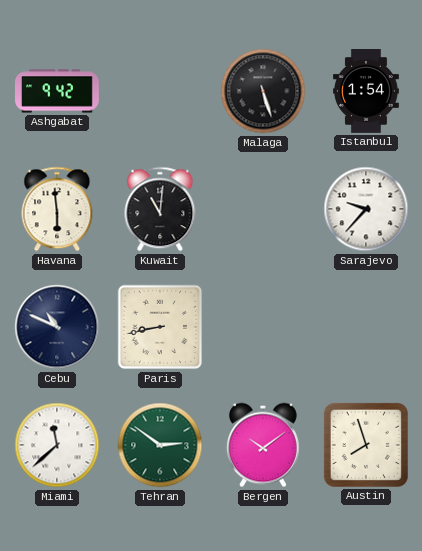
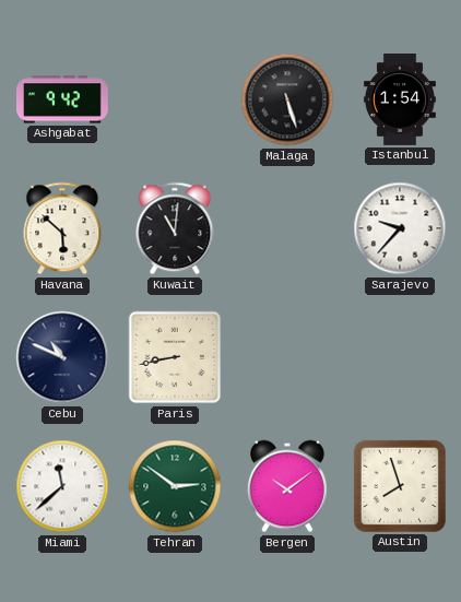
Havana: 5:59 -> 5:52
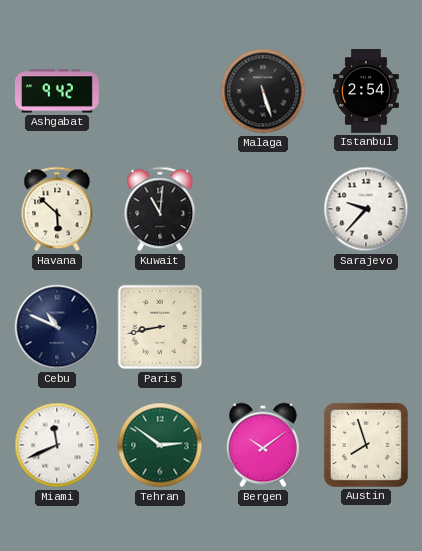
Istanbul: 1:54 -> 2:54
Miami: 11:38 -> 11:41
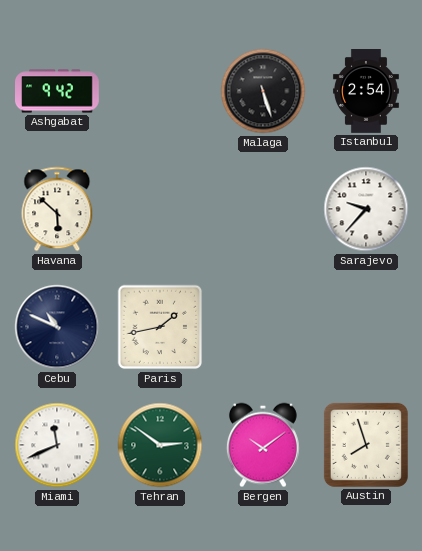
Kuwait: 11:01 -> none
Paris: 8:43 -> 1:43
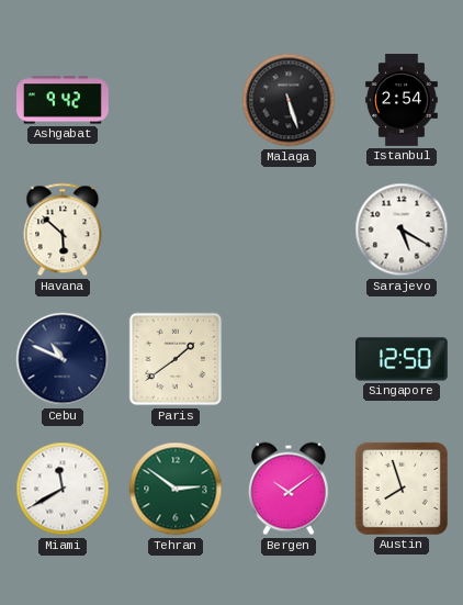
Sarajevo: 9:37 -> 5:20
Paris: 1:43 -> 1:39
Singapore: none -> 12:50
Miami: 11:41 -> 11:40
